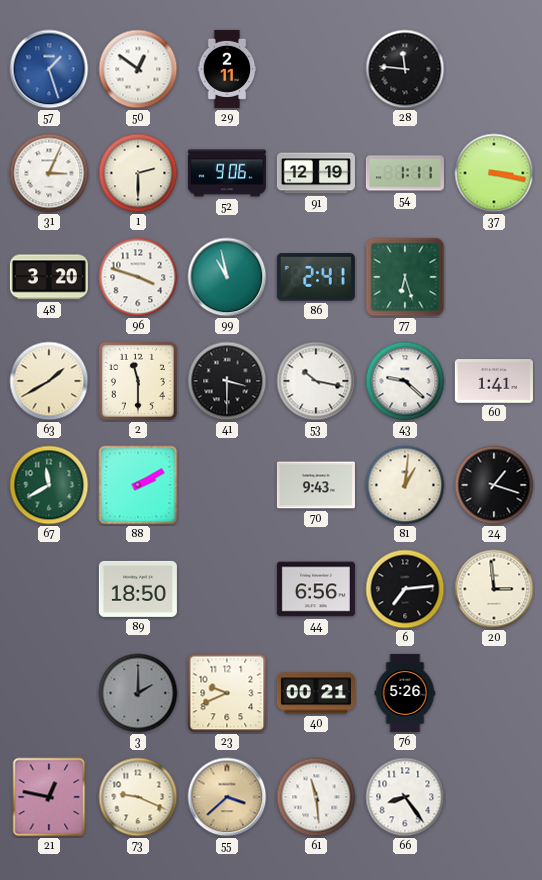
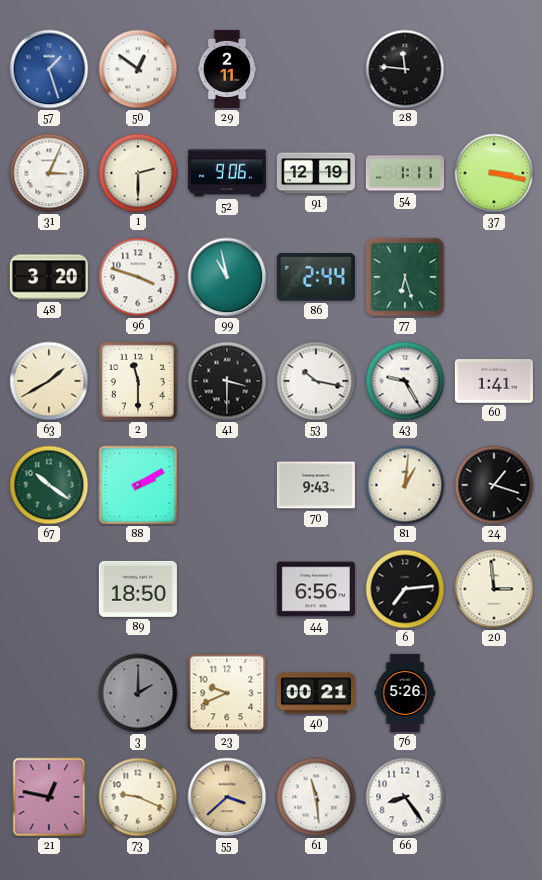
86: 2:41 -> 2:44
43: 9:22 -> 9:25
67: 11:40 -> 10:21
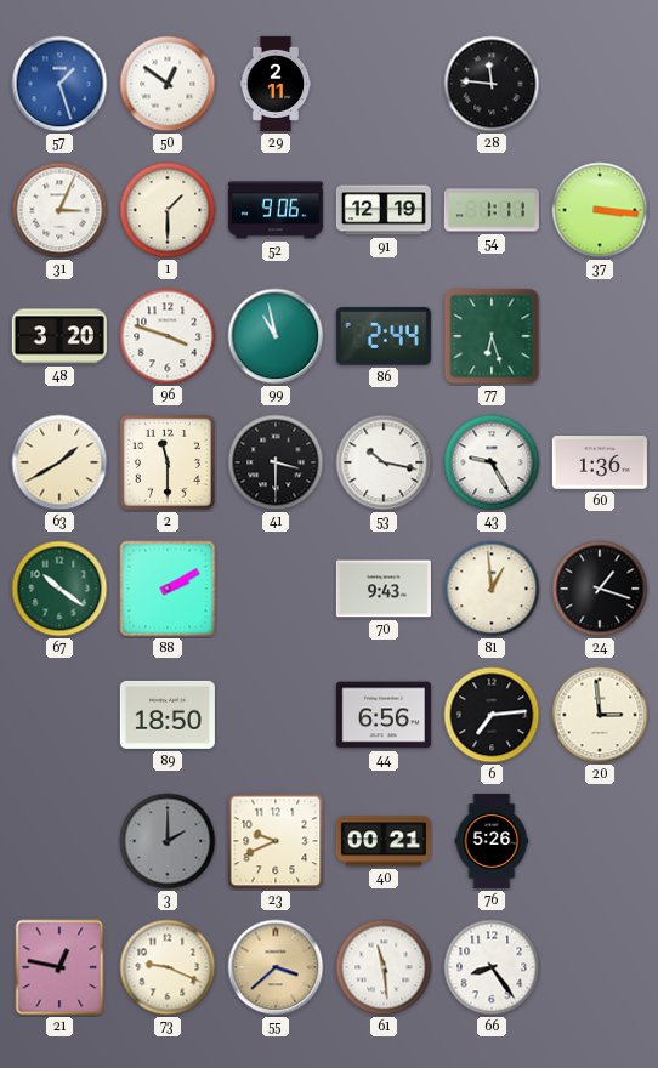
1: 2:30 -> 1:30
37: 3:17 -> 3:16
60: 1:41 -> 1:36
81: 1:01 -> 12:59
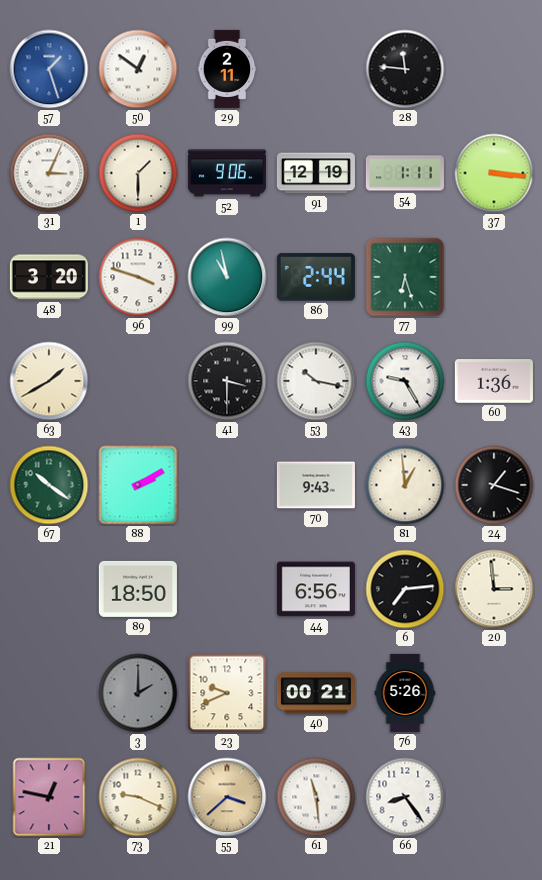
2: 11:30 -> none
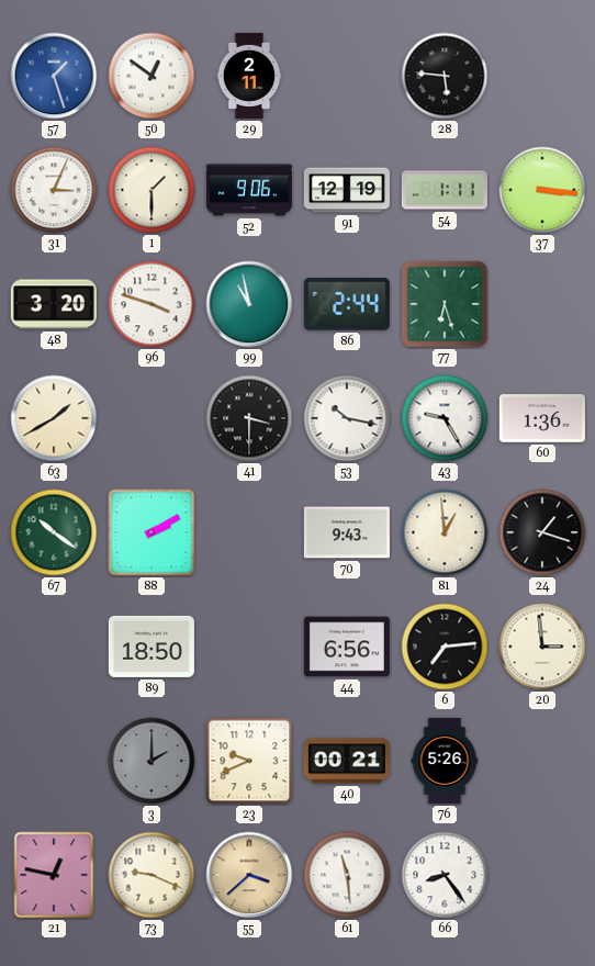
28: 11:46 -> 5:46
